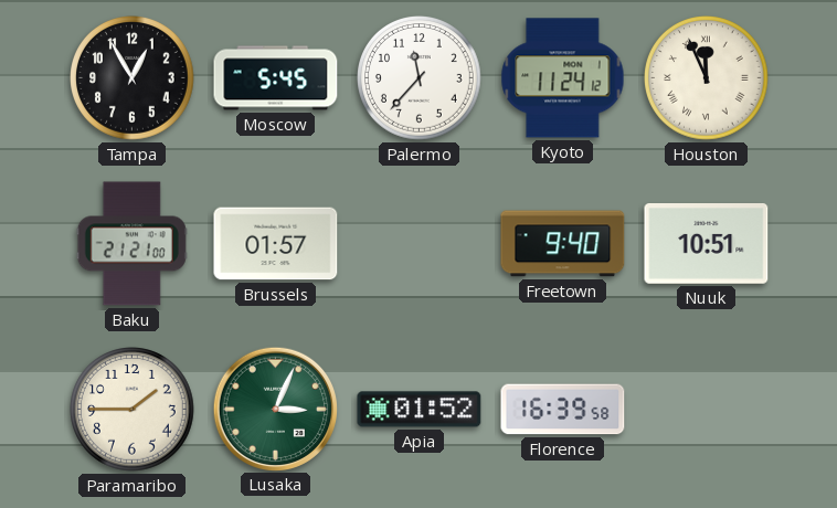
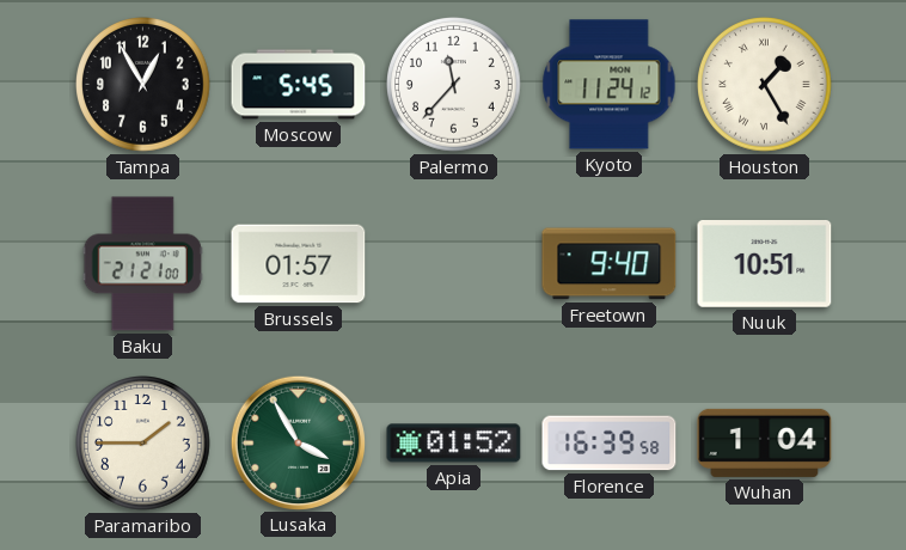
Houston: 11:56 -> 1:25
Lusaka: 3:04 -> 3:55
Wuhan: none -> 1:04
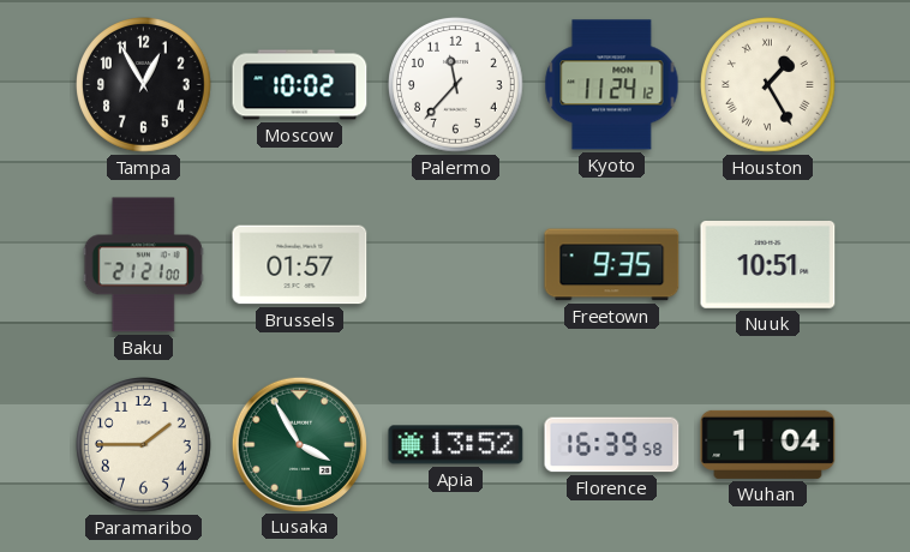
Moscow: 5:45 -> 10:02
Freetown: 9:40 -> 9:35
Apia: 01:52 -> 13:52
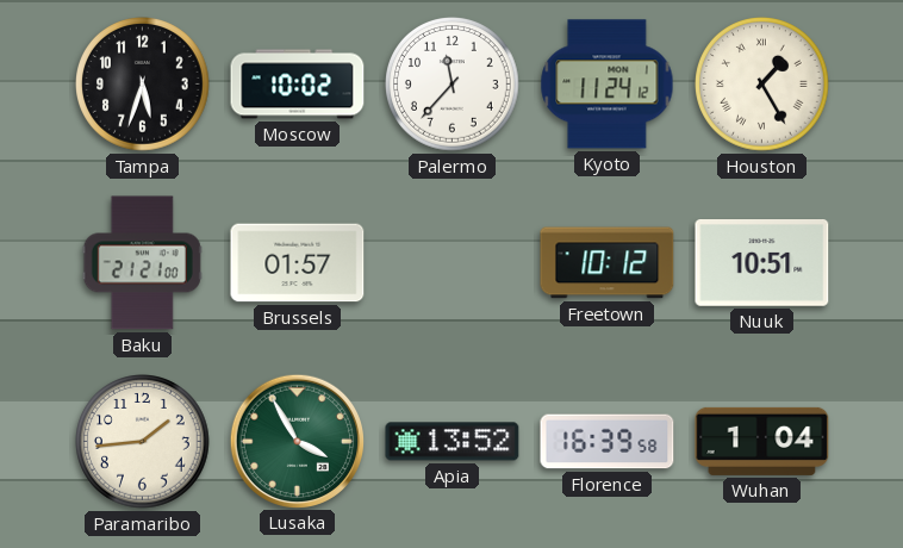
Tampa: 12:55 -> 5:33
Freetown: 9:35 -> 10:12
Paramaribo: 1:45 -> 1:44
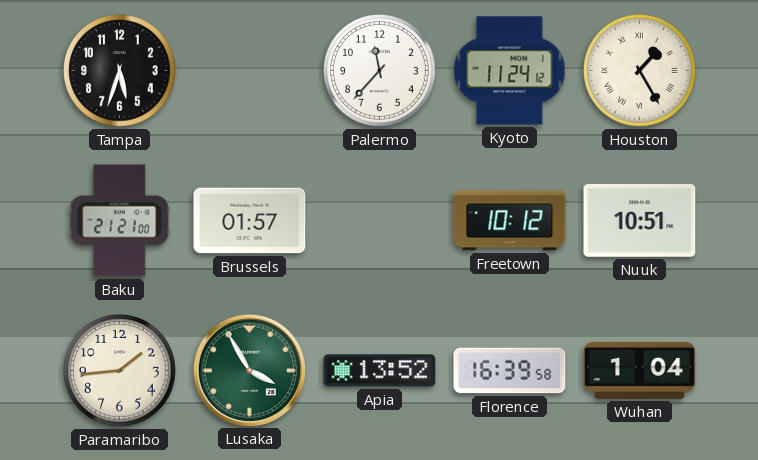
Moscow: 10:02 -> none
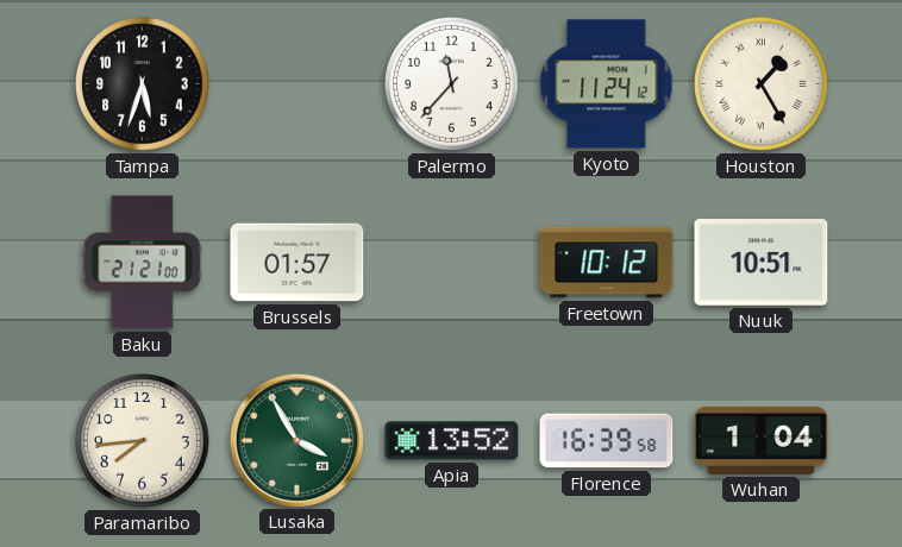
Paramaribo: 1:44 -> 7:44
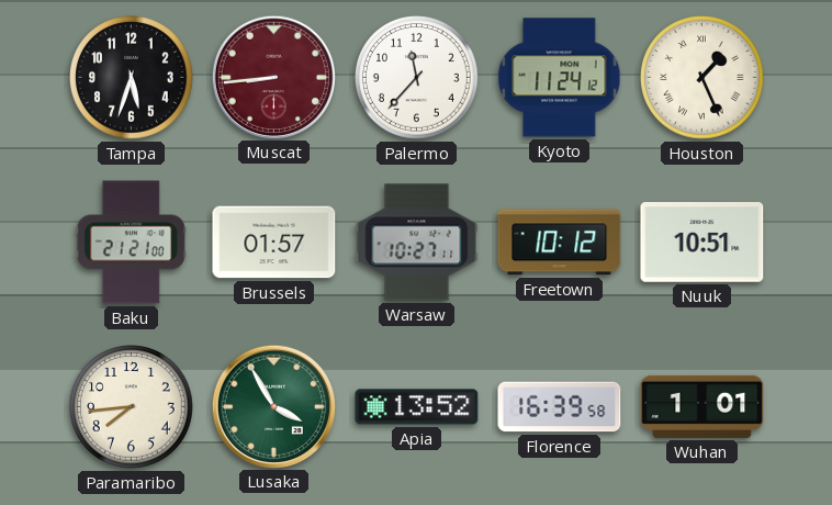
Muscat: none -> 8:44
Houston: 1:25 -> 1:26
Warsaw: none -> 10:27
Wuhan: 1:04 -> 1:01
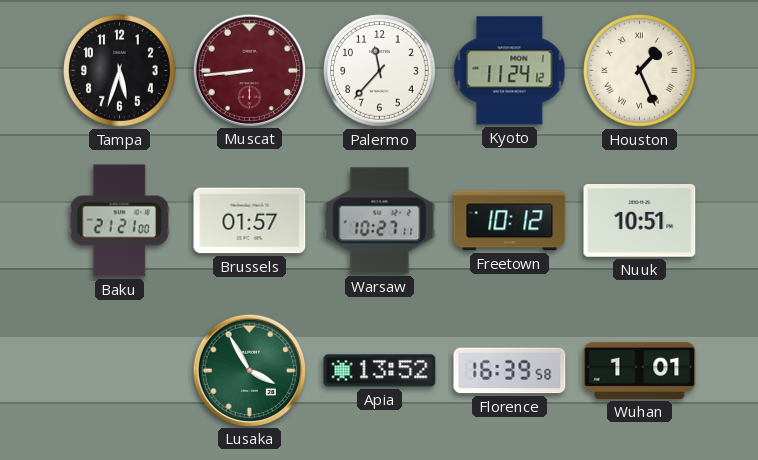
Paramaribo: 7:44 -> none
